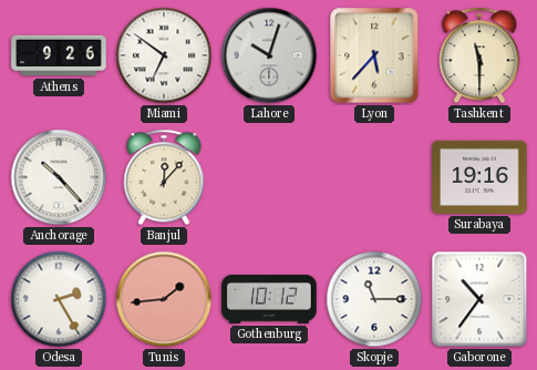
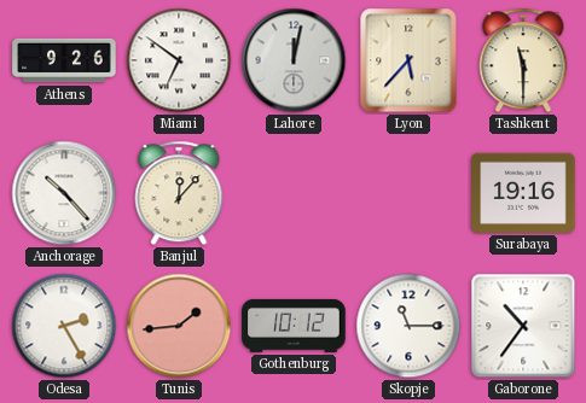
Lahore: 10:03 -> 12:02
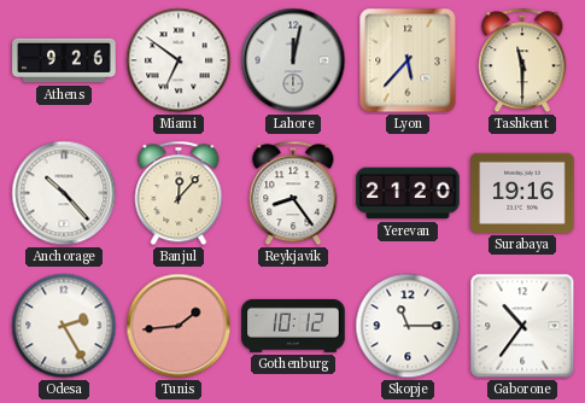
Reykjavik: none -> 8:24
Yerevan: none -> 21:20
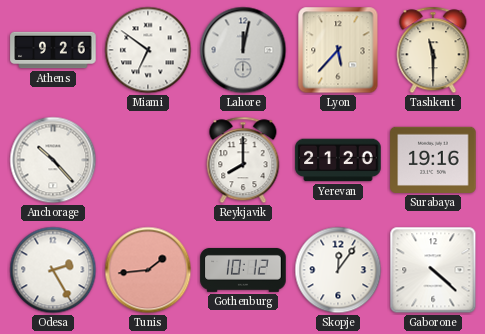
Banjul: 12:07 -> none
Reykjavik: 8:24 -> 8:00
Skopje: 11:15 -> 12:06
Gaborone: 10:36 -> 4:22
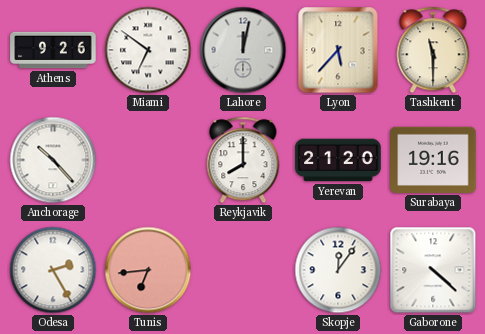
Tunis: 1:44 -> 6:44
Gothenburg: 10:12 -> none
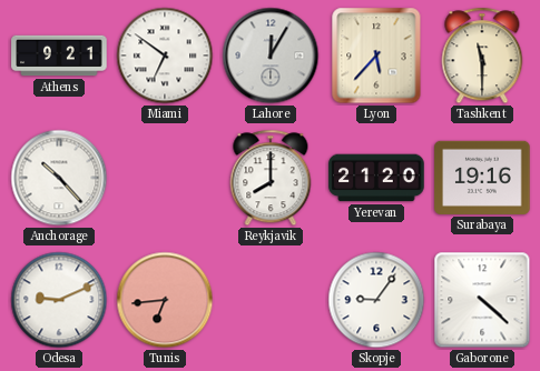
Athens: 9:26 -> 9:21
Lahore: 12:02 -> 12:05
Odesa: 2:25 -> 9:11
Skopje: 12:06 -> 9:06
